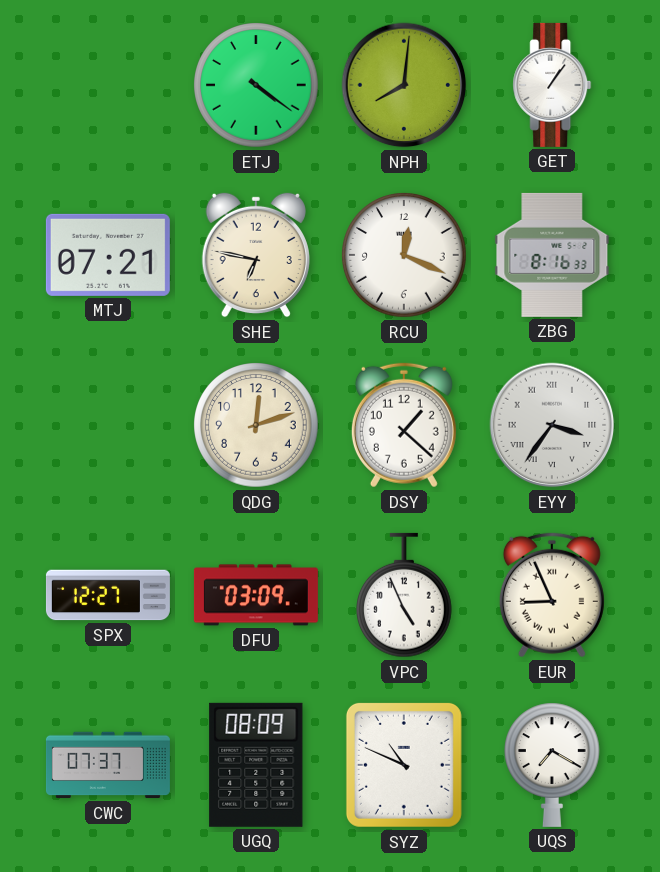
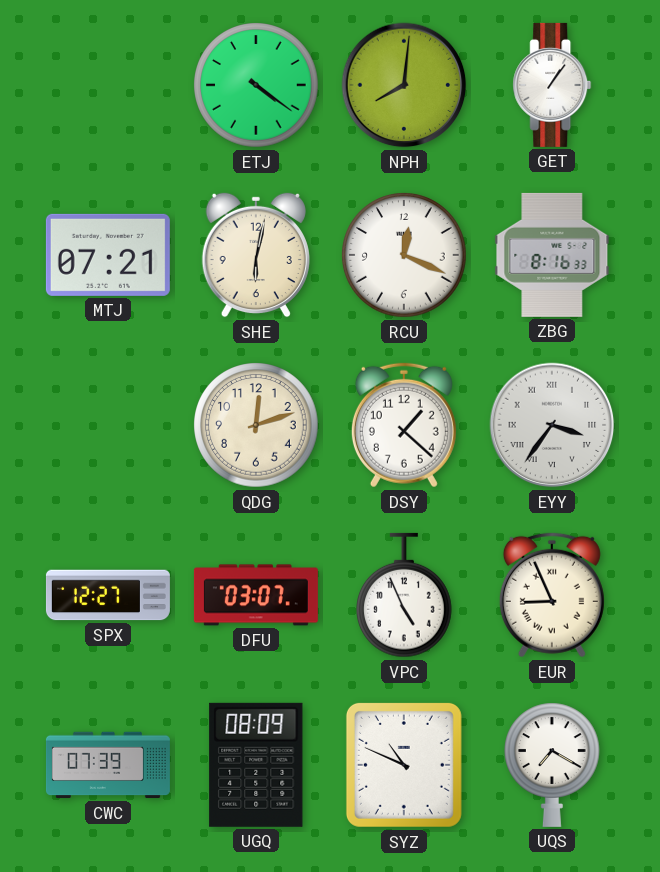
SHE: 6:47 -> 6:02
DFU: 03:09 -> 03:07
CWC: 07:37 -> 07:39
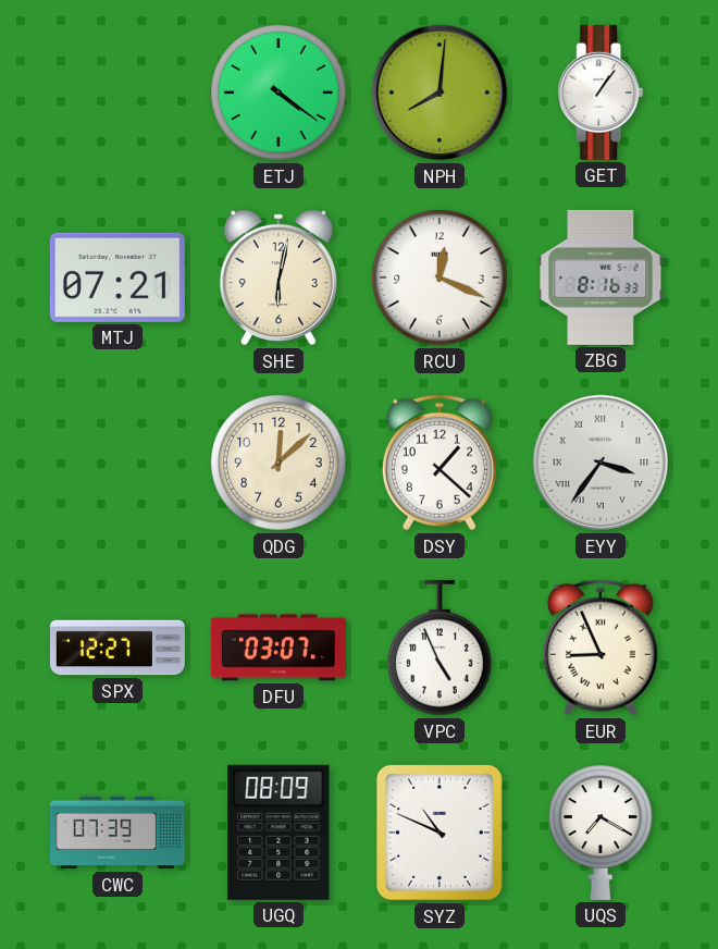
QDG: 12:12 -> 12:08
